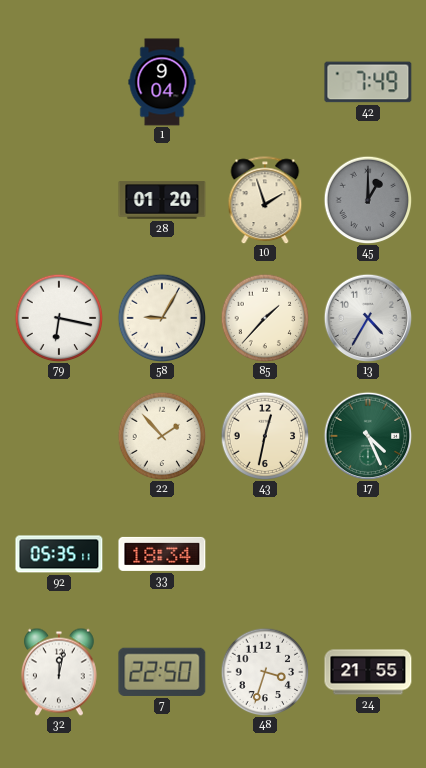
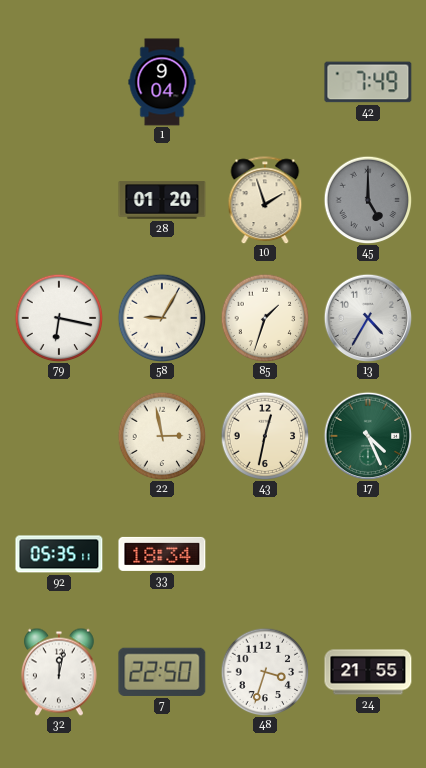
45: 1:00 -> 5:00
85: 1:37 -> 1:33
22: 1:53 -> 2:58
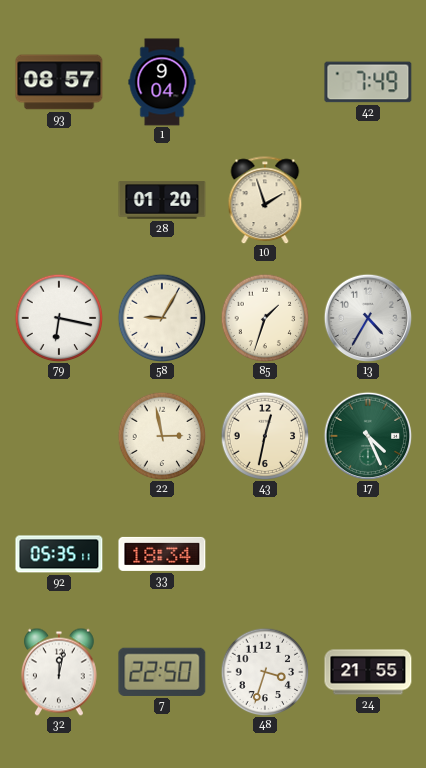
93: none -> 08:57
45: 5:00 -> none
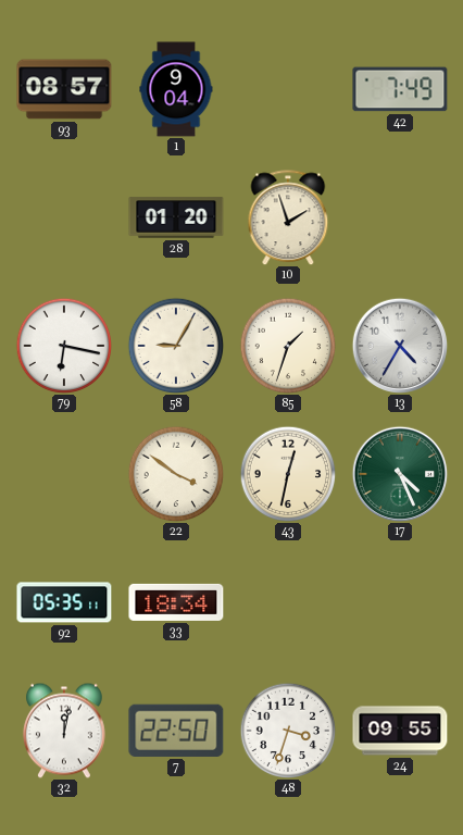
22: 2:58 -> 3:51
24: 21:55 -> 09:55
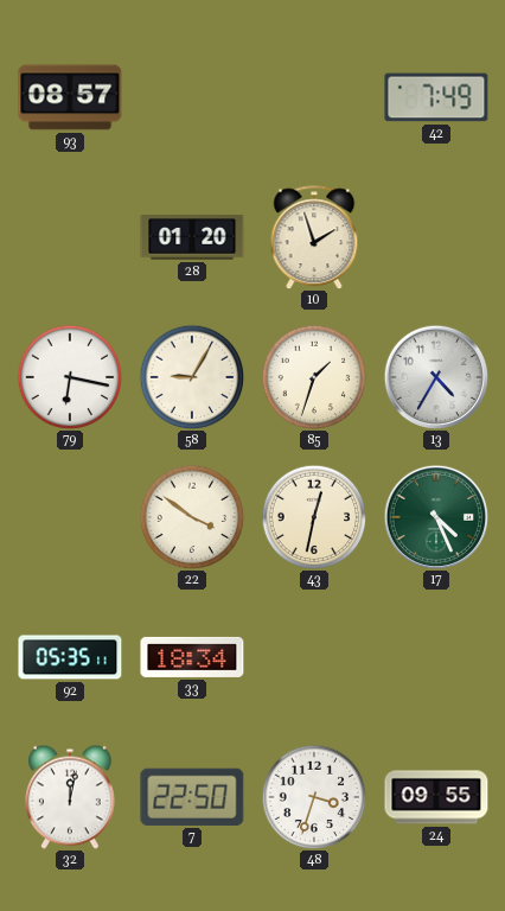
1: 9:04 -> none
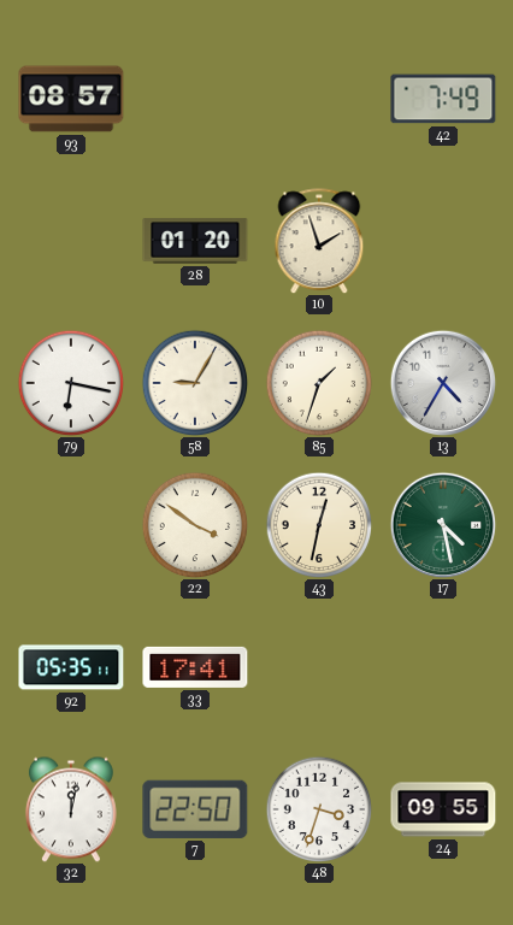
17: 4:26 -> 4:28
33: 18:34 -> 17:41
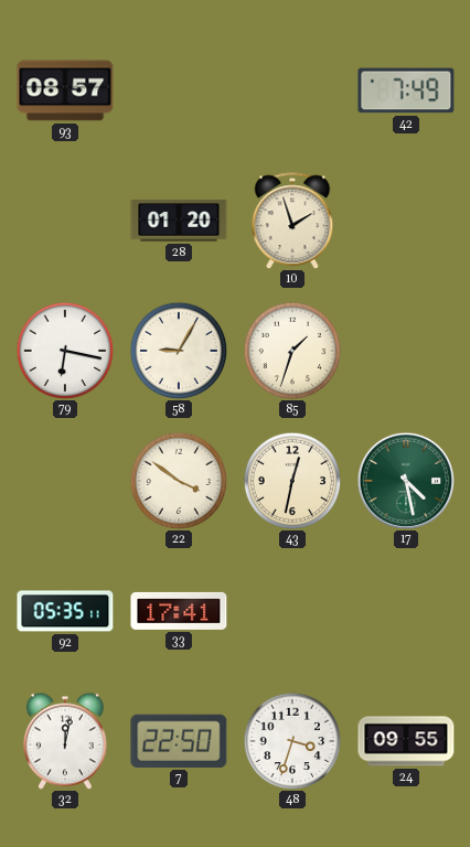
13: 4:35 -> none
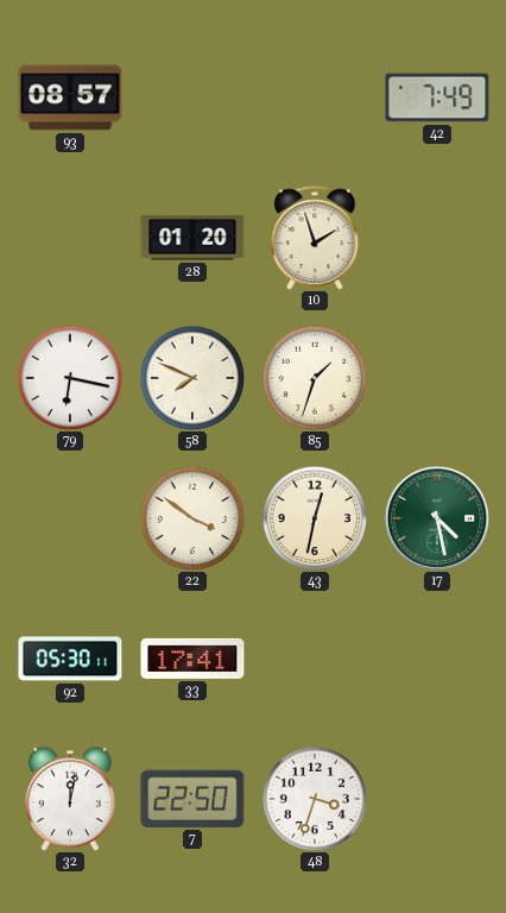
58: 9:05 -> 7:49
92: 05:35 -> 05:30
24: 09:55 -> none
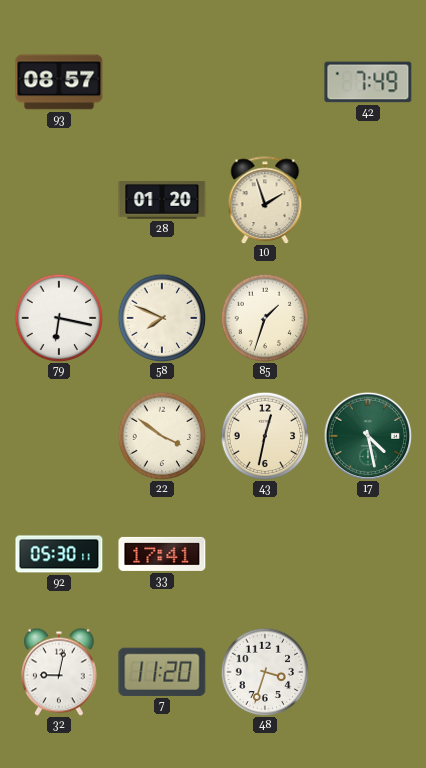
32: 12:02 -> 9:02
7: 22:50 -> 11:20
